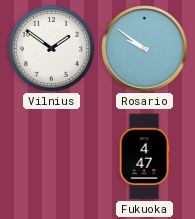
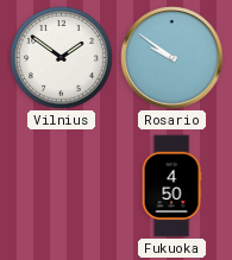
Fukuoka: 4:47 -> 4:50
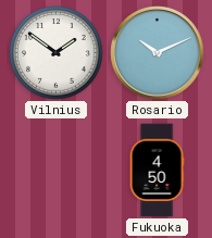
Rosario: 9:51 -> 10:11
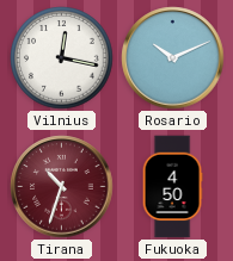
Vilnius: 1:51 -> 12:17
Tirana: none -> 10:33
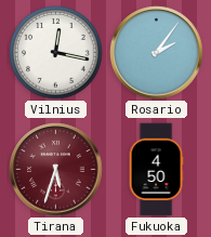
Rosario: 10:11 -> 2:06
Tirana: 10:33 -> 5:33
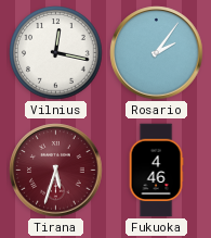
Fukuoka: 4:50 -> 4:46
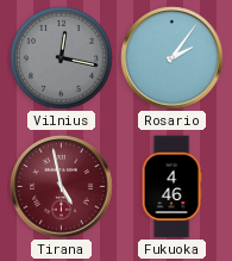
Vilnius dial: white -> grey
Tirana: 5:33 -> 4:58
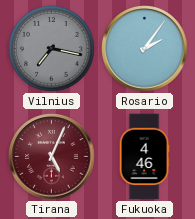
Vilnius: 12:17 -> 7:17
Tirana: 4:58 -> 5:04
